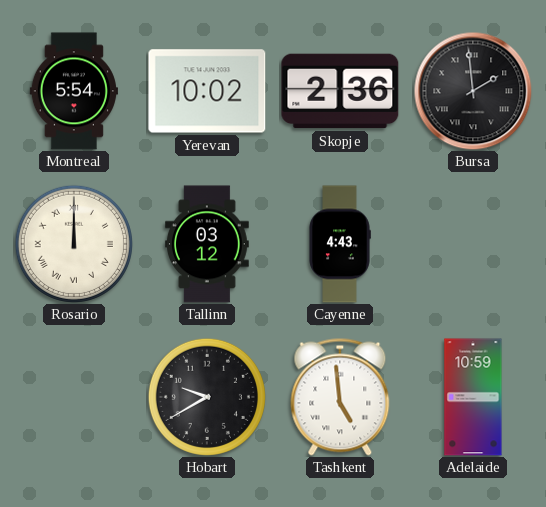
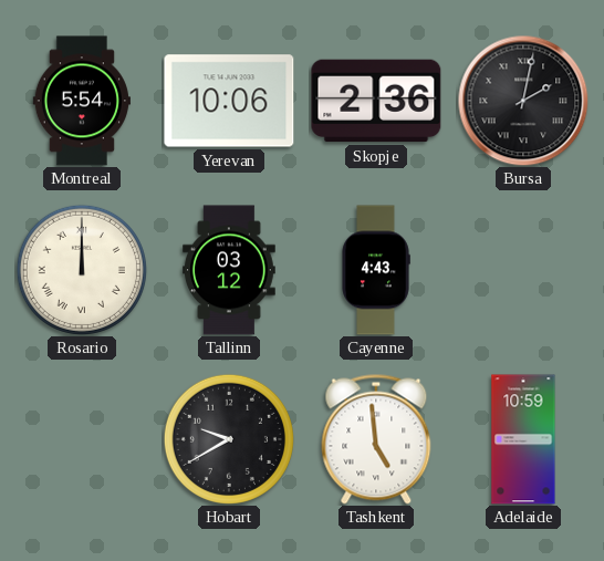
Yerevan: 10:02 -> 10:06
Bursa: 1:59 -> 2:02
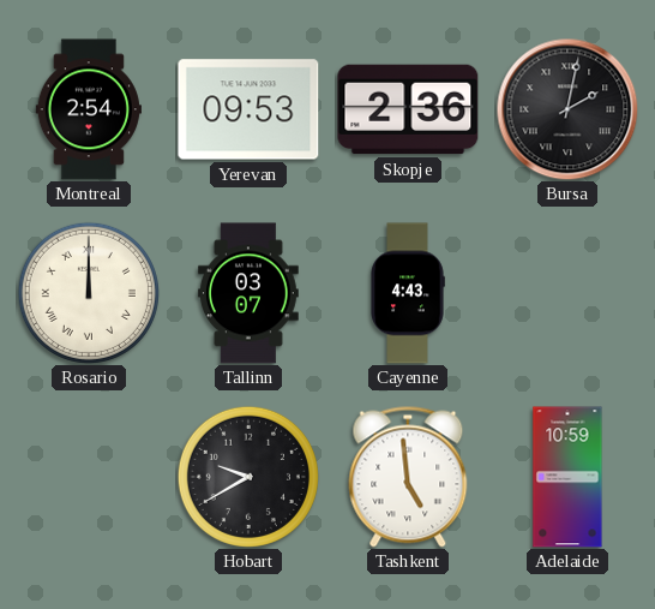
Montreal: 5:54 -> 2:54
Yerevan: 10:06 -> 09:53
Tallinn: 03:12 -> 03:07
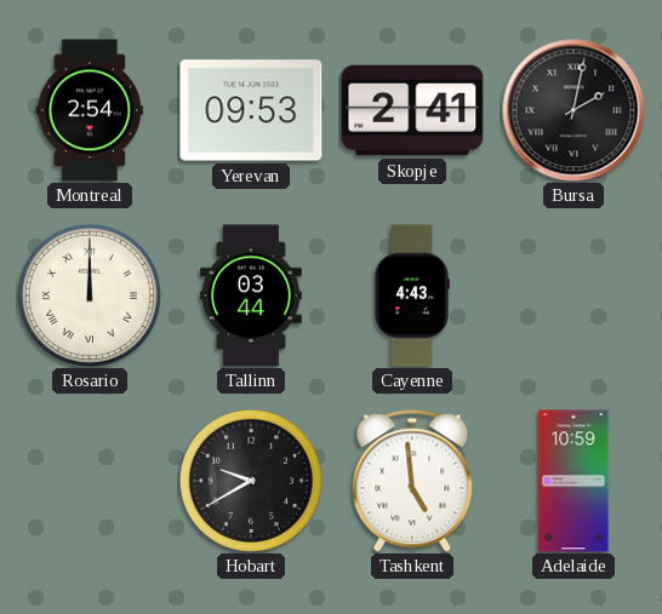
Skopje: 2:36 -> 2:41
Tallinn: 03:07 -> 03:44
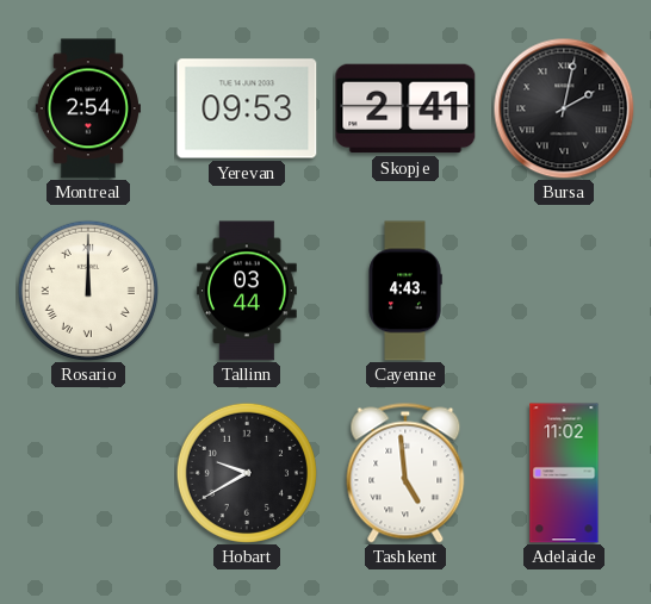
Adelaide: 10:59 -> 11:02
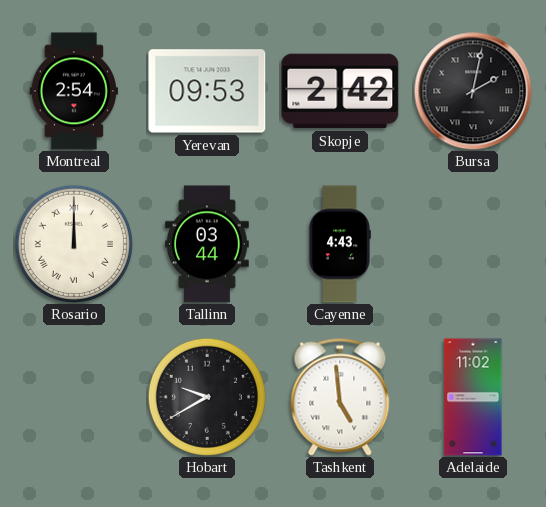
Skopje: 2:41 -> 2:42
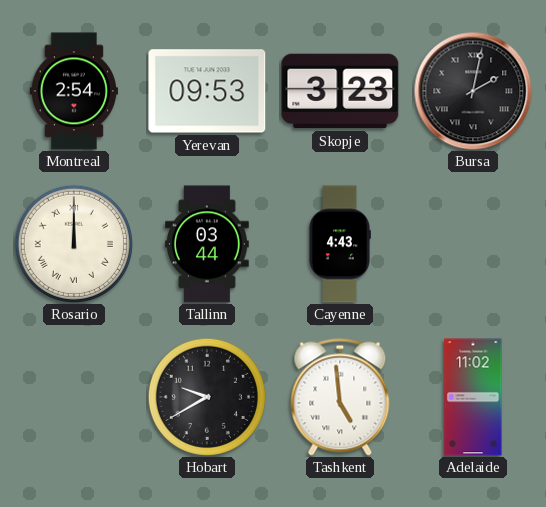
Skopje: 2:42 -> 3:23
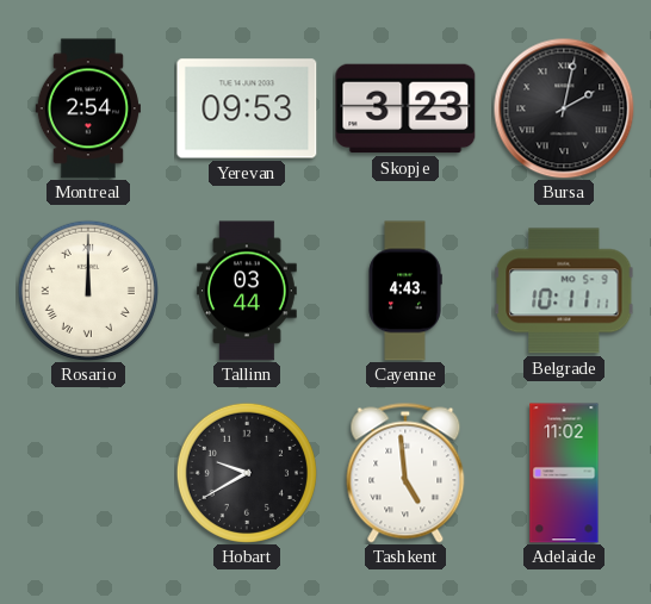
Belgrade: none -> 10:11
